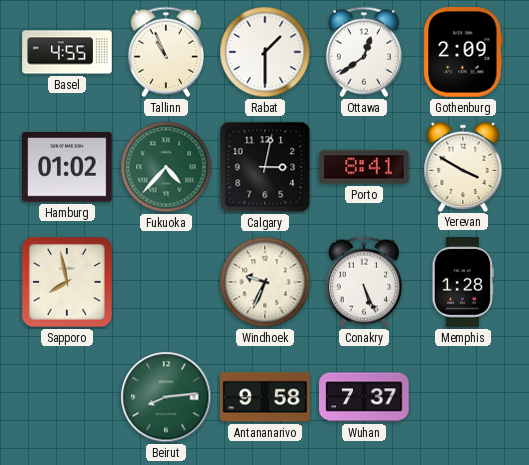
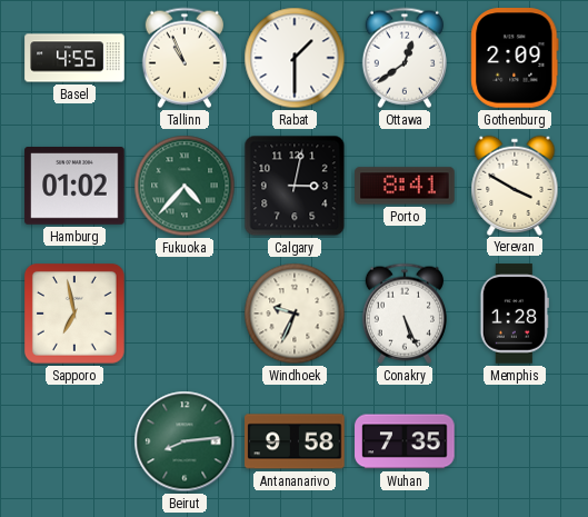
Sapporo: 7:58 -> 6:58
Wuhan: 7:37 -> 7:35
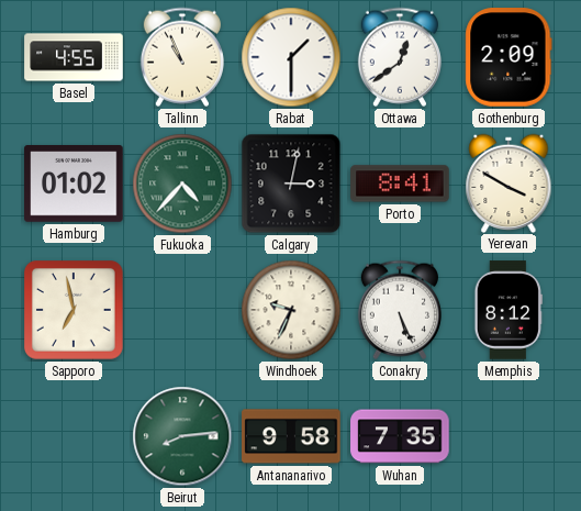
Memphis: 1:28 -> 8:12
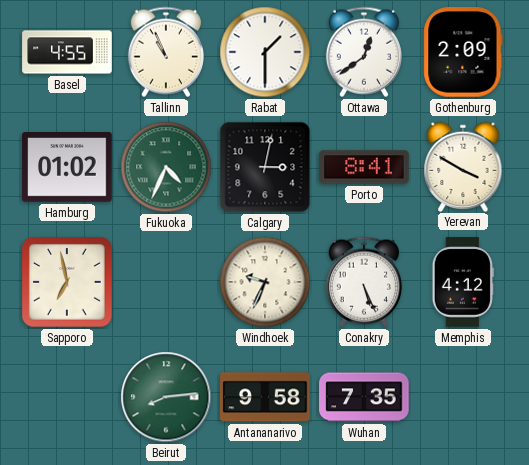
Fukuoka: 4:37 -> 4:34
Memphis: 8:12 -> 4:12
